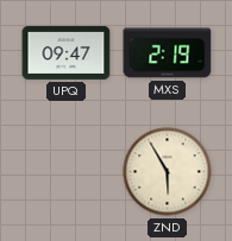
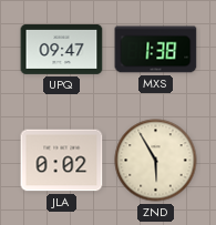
MXS: 2:19 -> 1:38
JLA: none -> 0:02
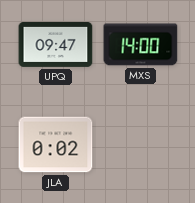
MXS: 1:38 -> 14:00
ZND: 5:55 -> none
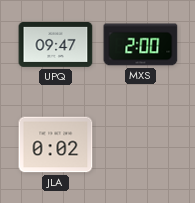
MXS: 14:00 -> 2:00
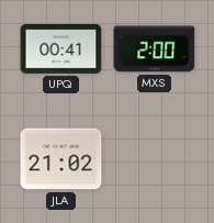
UPQ: 09:47 -> 00:41
JLA: 0:02 -> 21:02
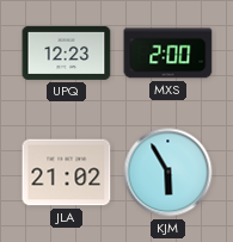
UPQ: 00:41 -> 12:23
KJM: none -> 5:55
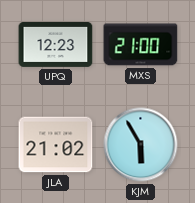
MXS: 2:00 -> 21:00
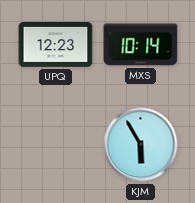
MXS: 21:00 -> 10:14
JLA: 21:02 -> none
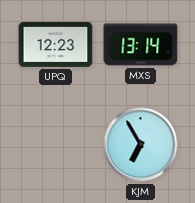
MXS: 10:14 -> 13:14
KJM: 5:55 -> 6:55
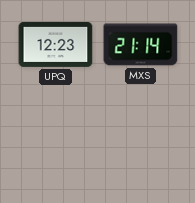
MXS: 13:14 -> 21:14
KJM: 6:55 -> none
